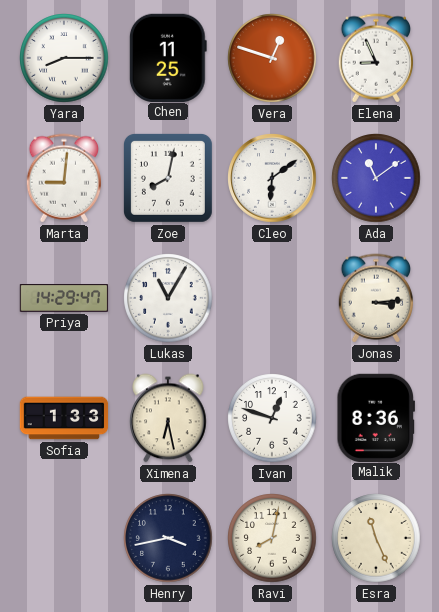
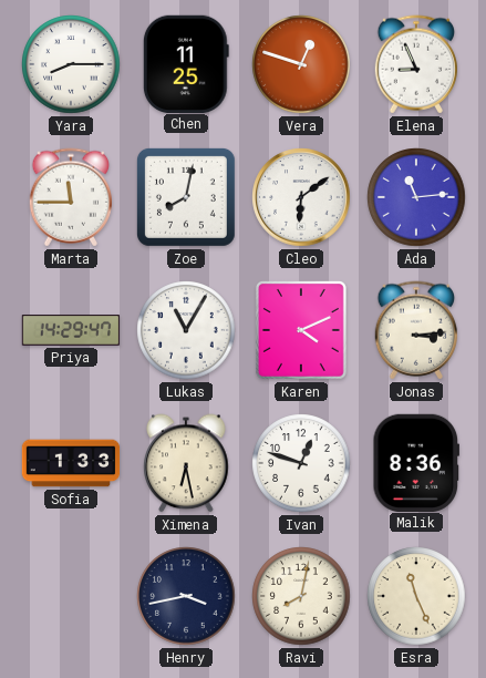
Marta: 9:01 -> 11:45
Ada: 11:09 -> 11:14
Karen: none -> 4:11
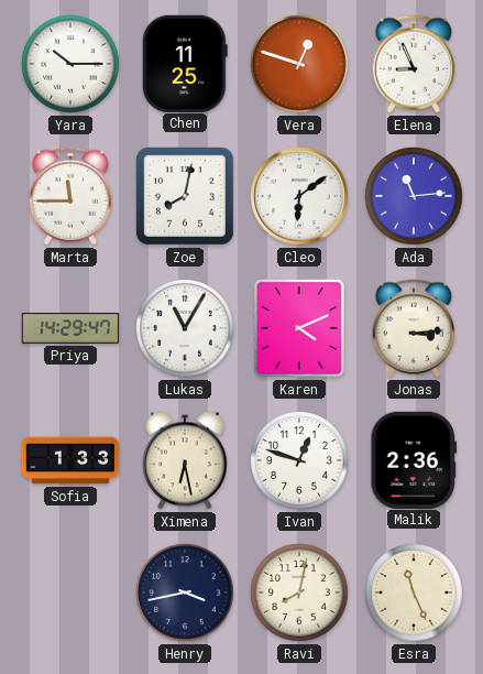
Yara: 8:15 -> 10:15
Malik: 8:36 -> 2:36
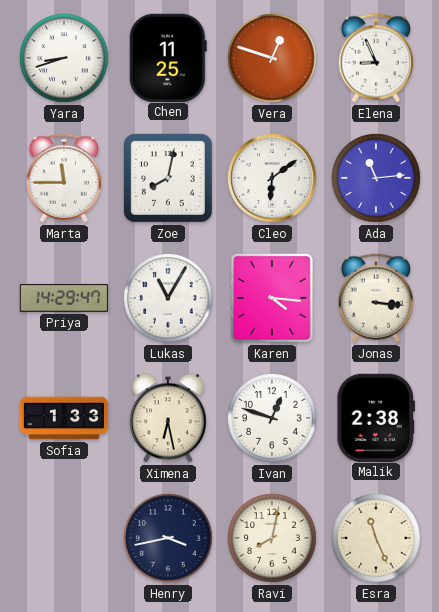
Yara: 10:15 -> 8:42
Karen: 4:11 -> 4:16
Jonas: 3:14 -> 3:16
Malik: 2:36 -> 2:38
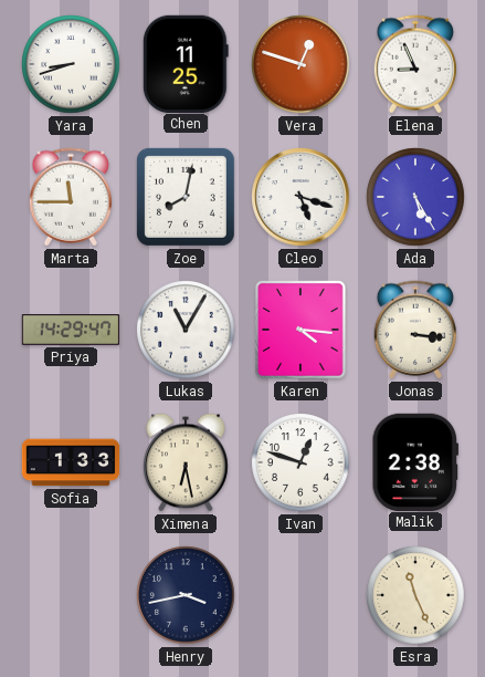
Cleo: 6:09 -> 5:18
Ada: 11:14 -> 5:25
Ravi: 8:02 -> none
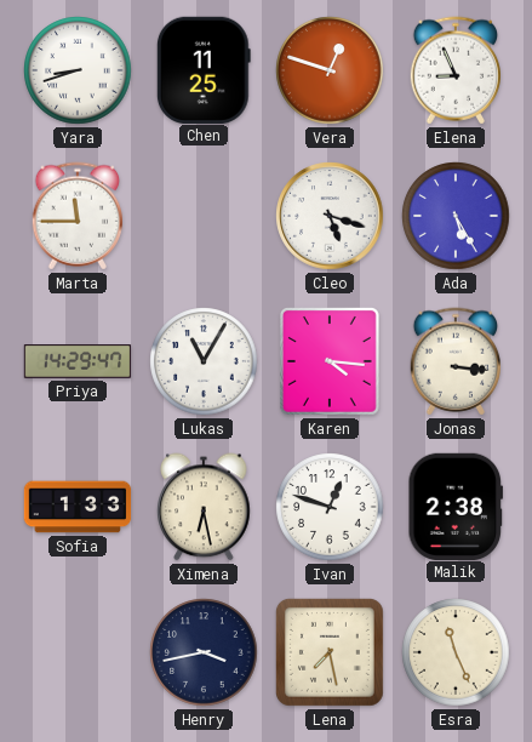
Zoe: 8:02 -> none
Lena: none -> 7:28
